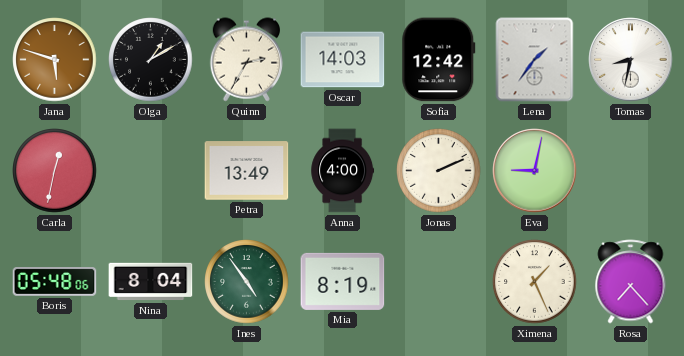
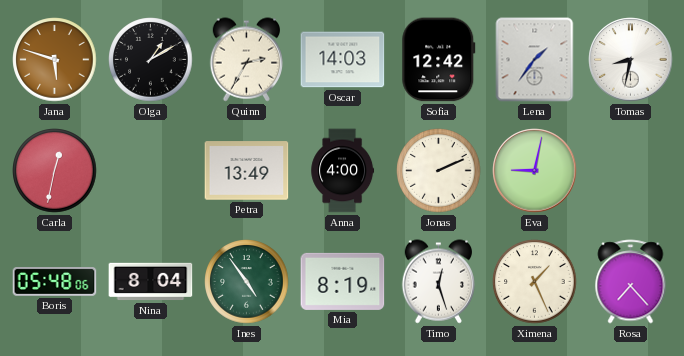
Timo: none -> 12:27
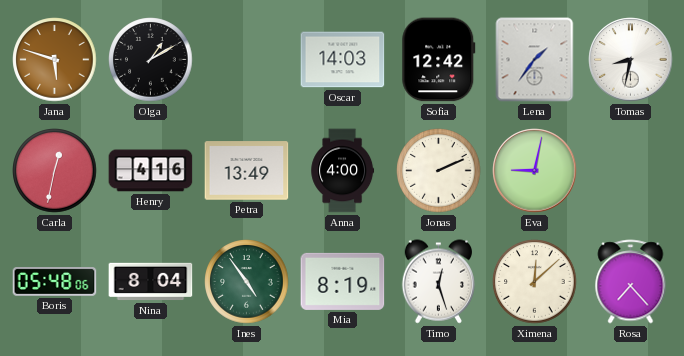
Quinn: 2:35 -> none
Henry: none -> 4:16
Ximena: 1:26 -> 12:08
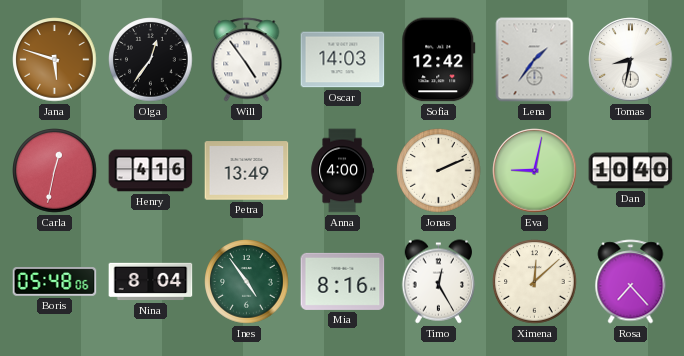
Olga: 1:10 -> 12:36
Will: none -> 4:54
Dan: none -> 10:40
Mia: 8:19 -> 8:16
Timo: 12:27 -> 12:25
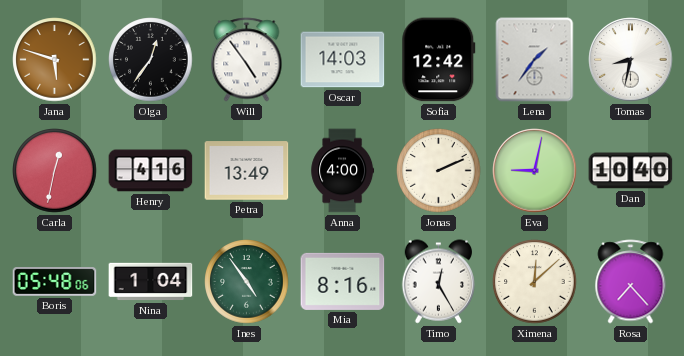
Nina: 8:04 -> 1:04
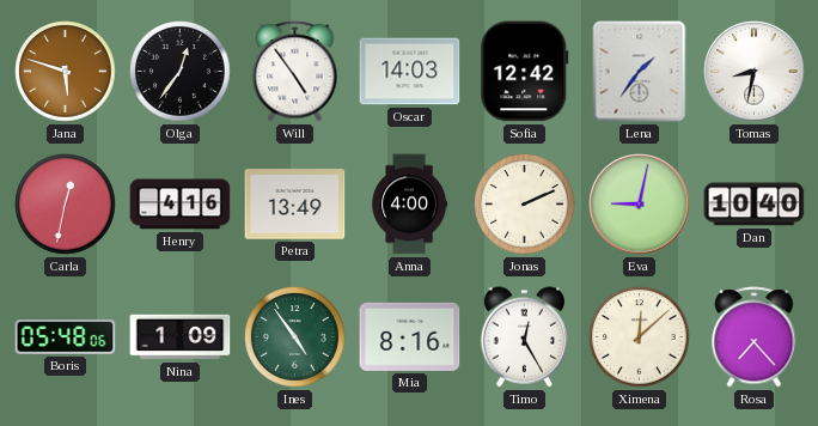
Nina: 1:04 -> 1:09
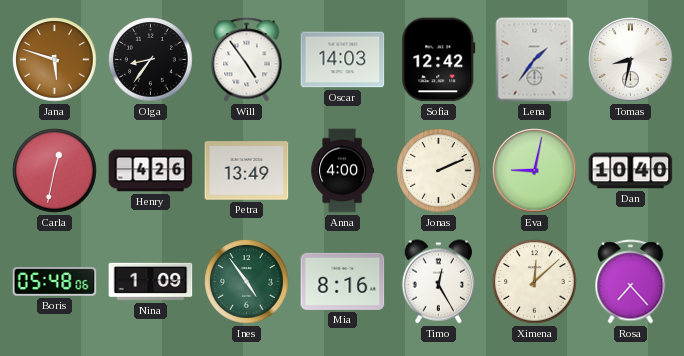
Olga: 12:36 -> 8:36
Henry: 4:16 -> 4:26
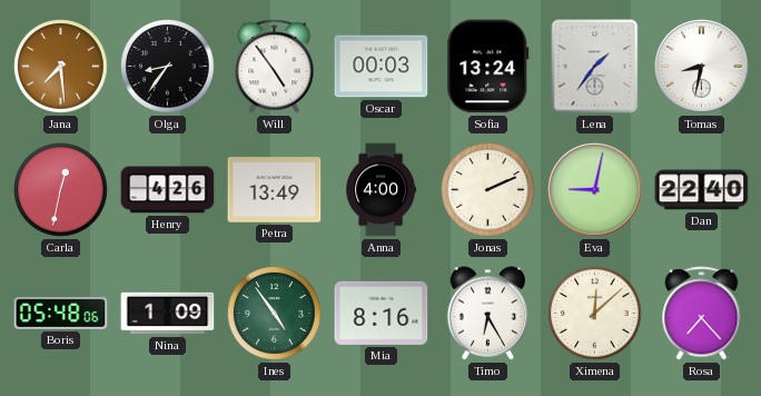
Jana: 5:48 -> 7:29
Oscar: 14:03 -> 00:03
Sofia: 12:42 -> 13:24
Dan: 10:40 -> 22:40
Timo: 12:25 -> 6:25
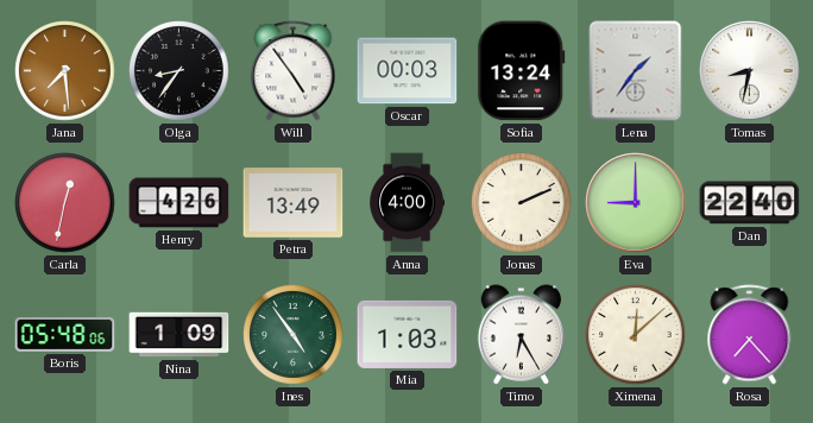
Eva: 9:02 -> 9:00
Mia: 8:16 -> 1:03
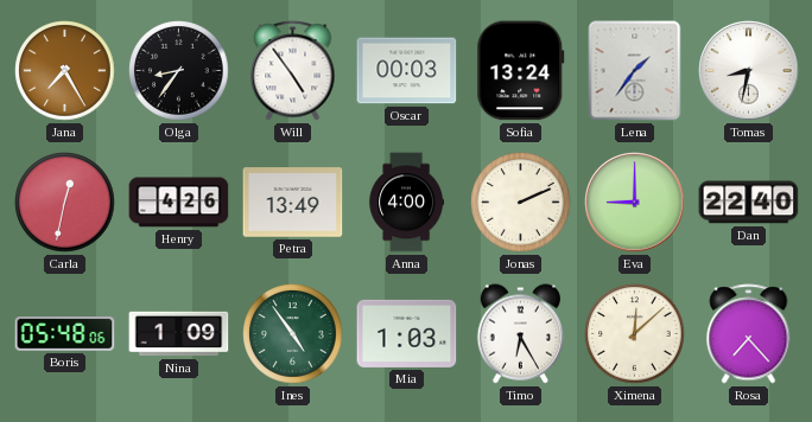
Jana: 7:29 -> 7:25
